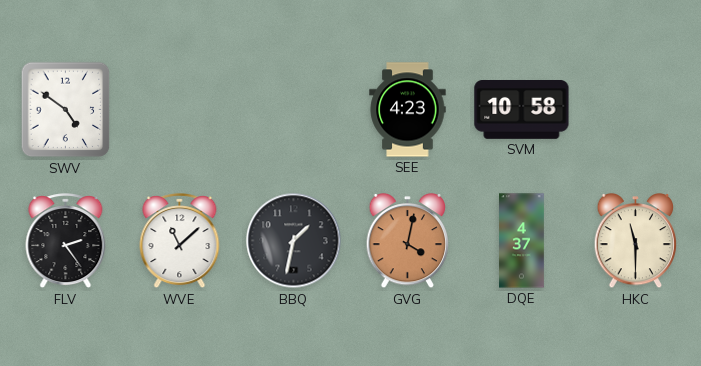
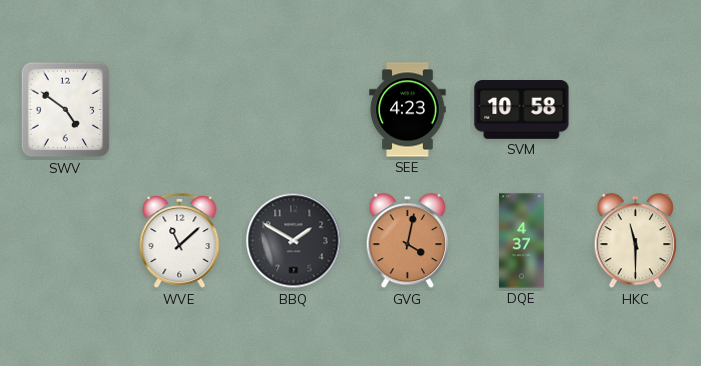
FLV: 2:24 -> none
BBQ: 1:32 -> 1:50
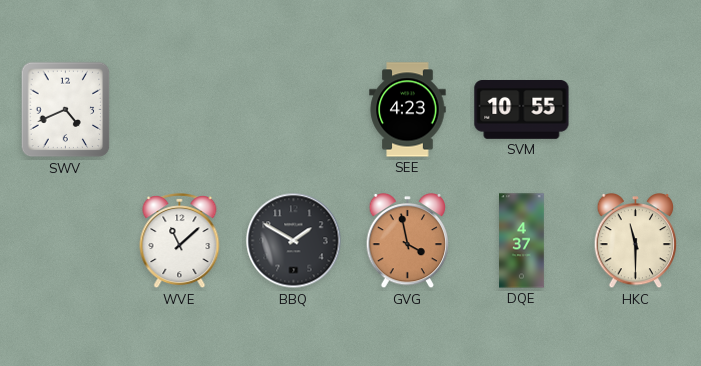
SWV: 4:51 -> 4:41
SVM: 10:58 -> 10:55
GVG: 4:02 -> 3:58
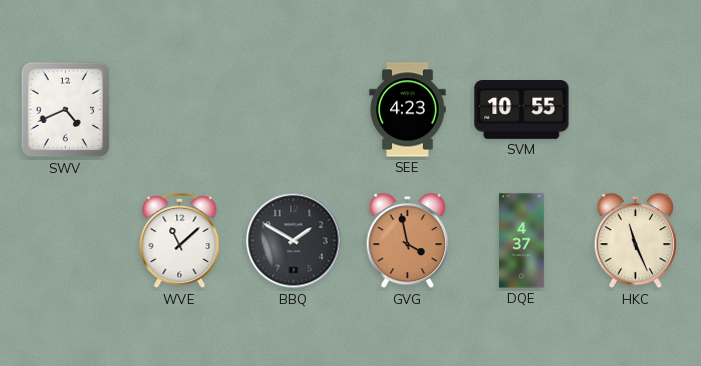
HKC: 11:30 -> 11:26
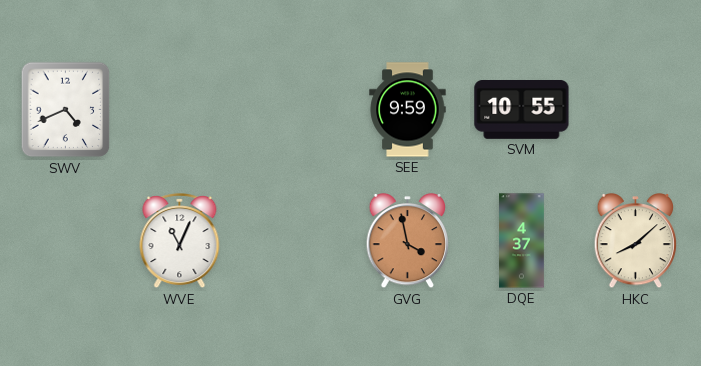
SEE: 4:23 -> 9:59
WVE: 11:08 -> 11:04
BBQ: 1:50 -> none
HKC: 11:26 -> 8:08
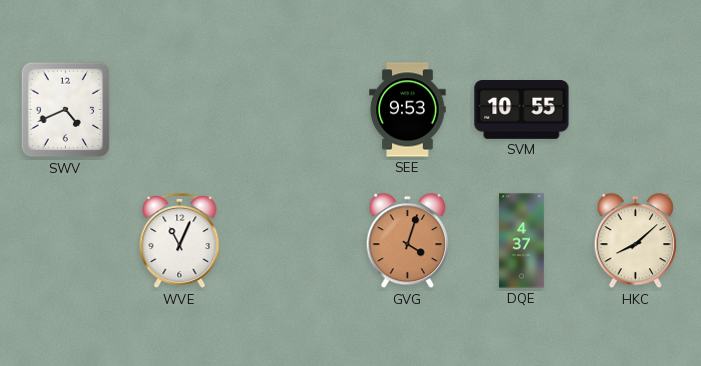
SEE: 9:59 -> 9:53
GVG: 3:58 -> 4:03
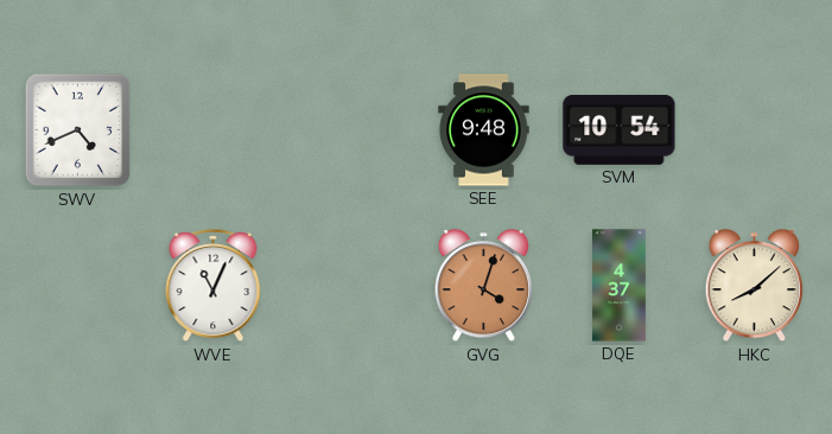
SEE: 9:53 -> 9:48
SVM: 10:55 -> 10:54
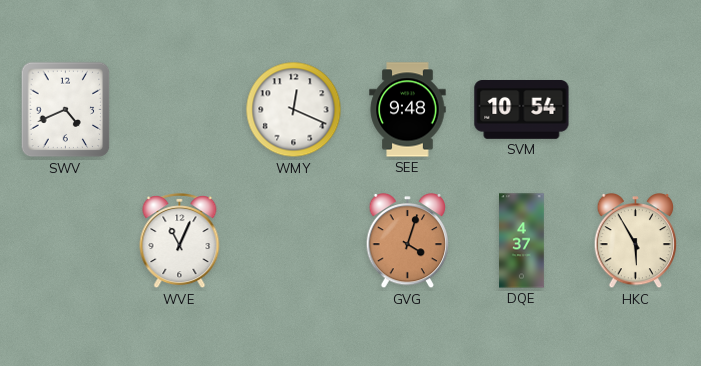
WMY: none -> 12:19
HKC: 8:08 -> 5:55
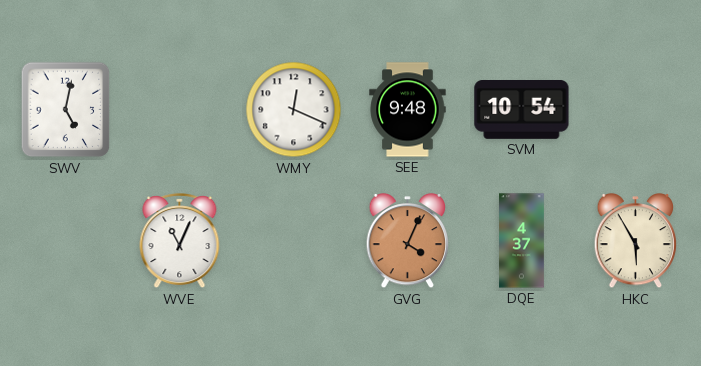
SWV: 4:41 -> 5:02
GVG: 4:03 -> 4:04
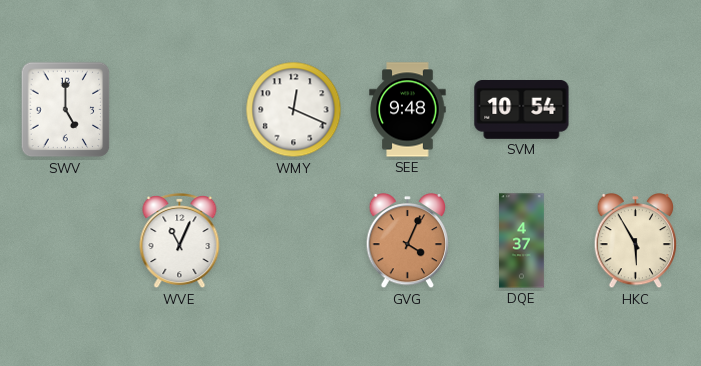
SWV: 5:02 -> 5:00
